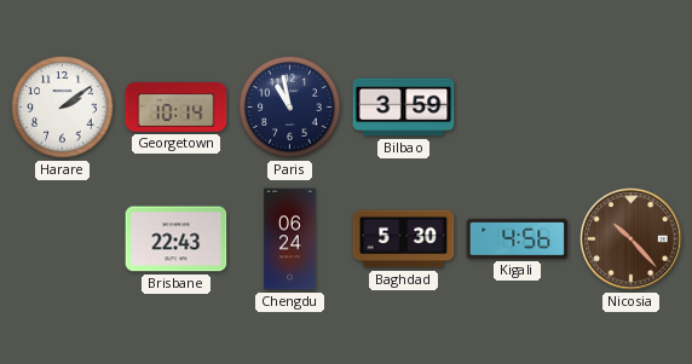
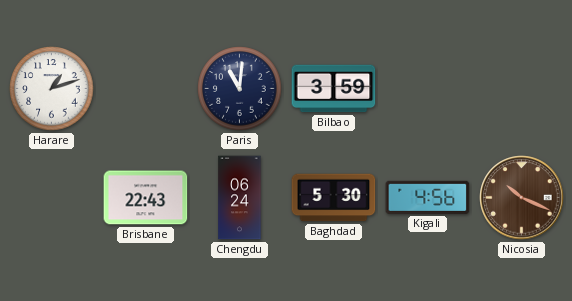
Harare: 2:09 -> 1:12
Georgetown: 10:14 -> none
Paris: 10:58 -> 11:01
Nicosia: 10:23 -> 10:19
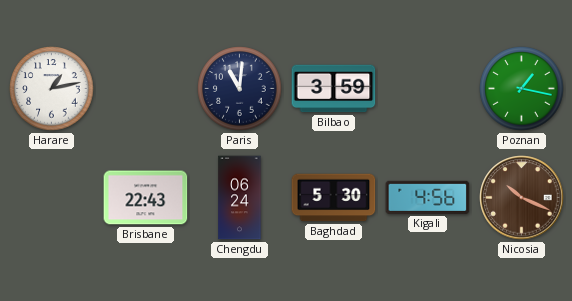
Harare: 1:12 -> 1:13
Poznan: none -> 1:17
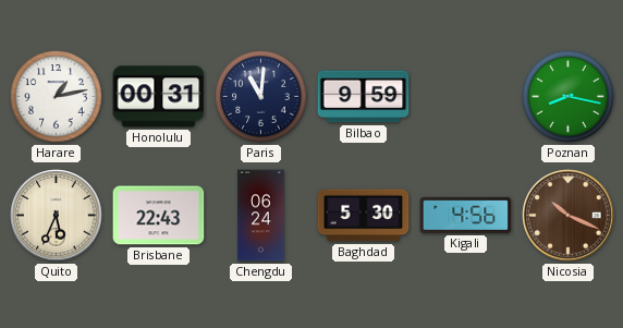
Honolulu: none -> 00:31
Bilbao: 3:59 -> 9:59
Poznan: 1:17 -> 8:17
Quito: none -> 5:34
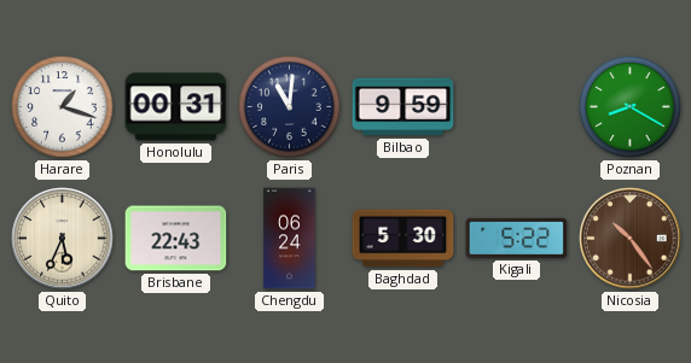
Harare: 1:13 -> 1:18
Poznan: 8:17 -> 8:20
Kigali: 4:56 -> 5:22
Nicosia: 10:19 -> 10:24
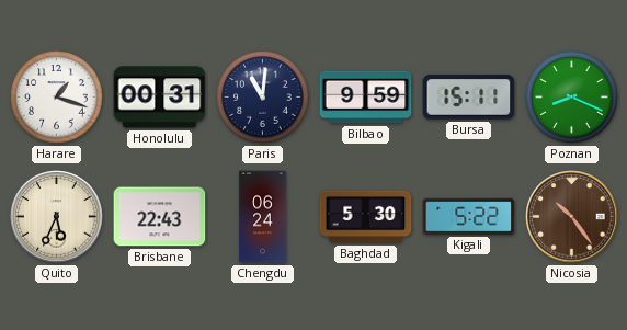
Bursa: none -> 15:11
Poznan: 8:20 -> 8:19
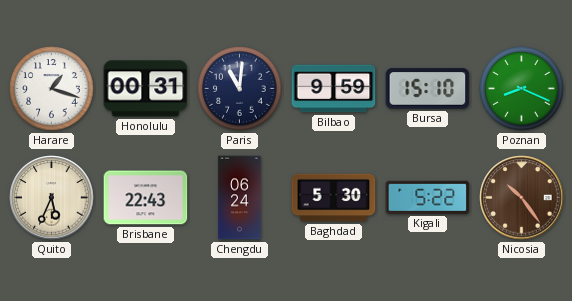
Bursa: 15:11 -> 15:10
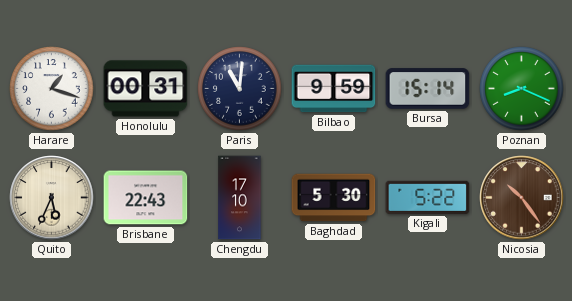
Bursa: 15:10 -> 15:14
Chengdu: 06:24 -> 17:10
